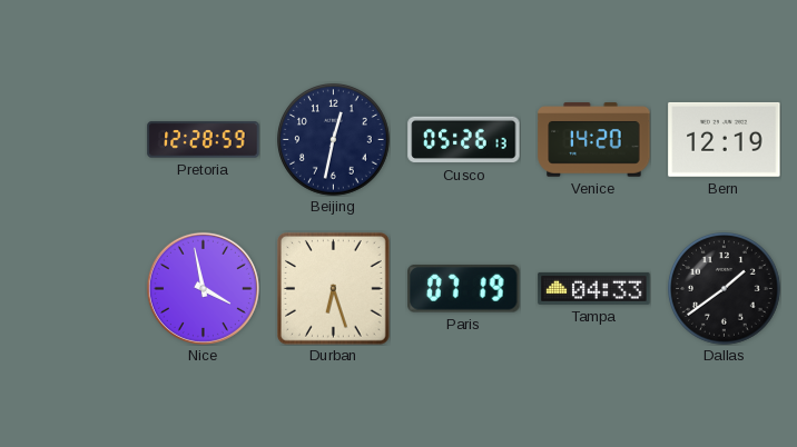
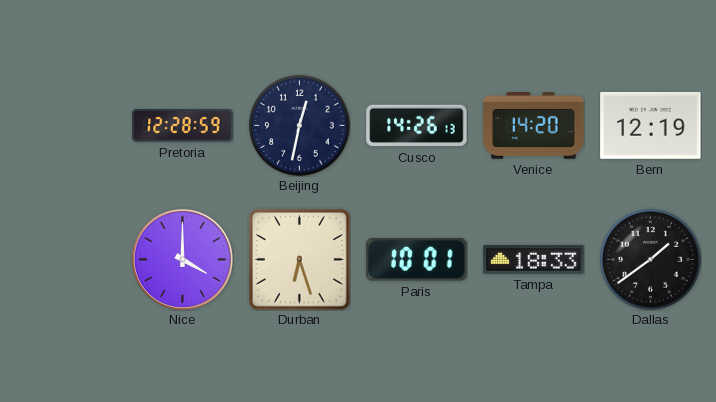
Cusco: 05:26 -> 14:26
Nice: 3:58 -> 4:00
Paris: 07:19 -> 10:01
Tampa: 04:33 -> 18:33
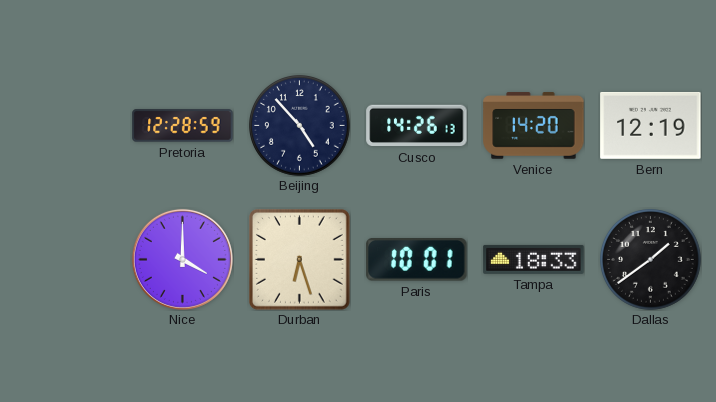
Beijing: 12:32 -> 4:53
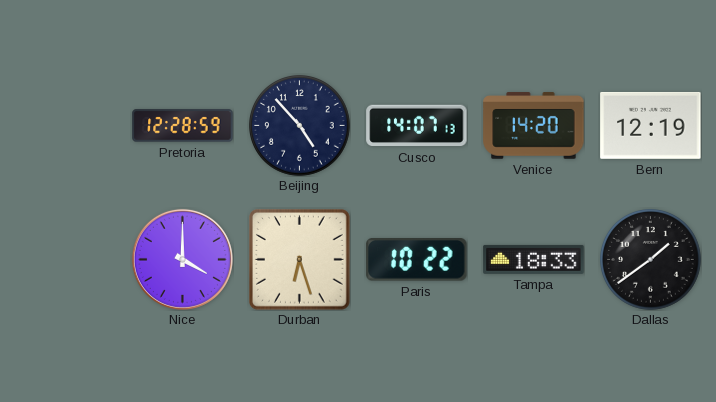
Cusco: 14:26 -> 14:07
Paris: 10:01 -> 10:22
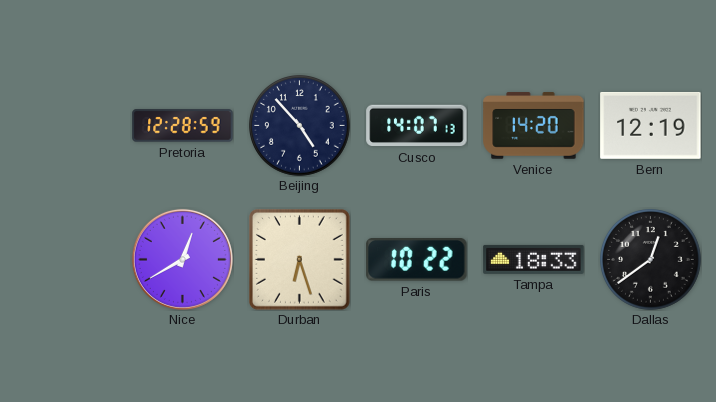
Nice: 4:00 -> 12:40
Dallas: 1:39 -> 12:39
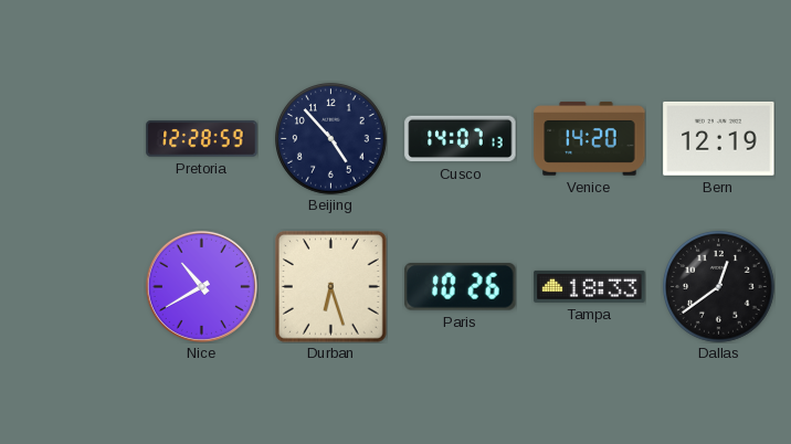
Nice: 12:40 -> 10:40
Paris: 10:22 -> 10:26
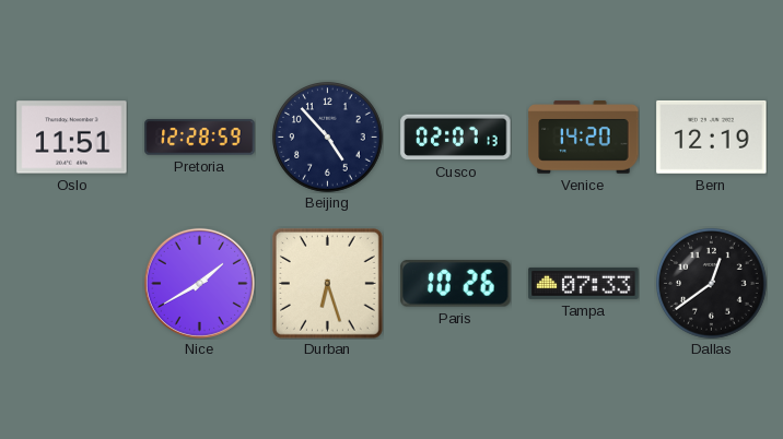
Oslo: none -> 11:51
Cusco: 14:07 -> 02:07
Nice: 10:40 -> 1:40
Tampa: 18:33 -> 07:33
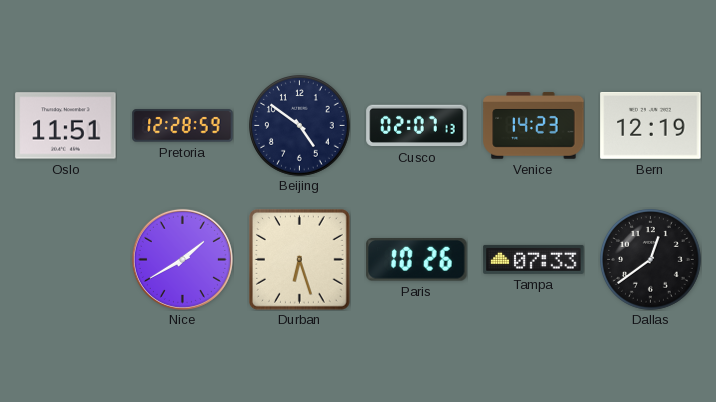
Beijing: 4:53 -> 4:51
Venice: 14:20 -> 14:23
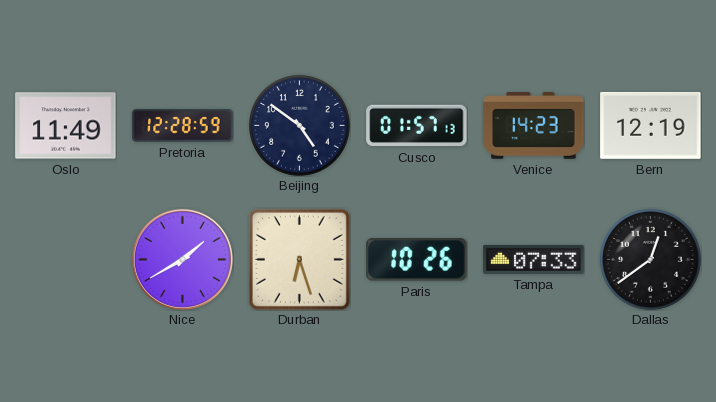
Oslo: 11:51 -> 11:49
Cusco: 02:07 -> 01:57
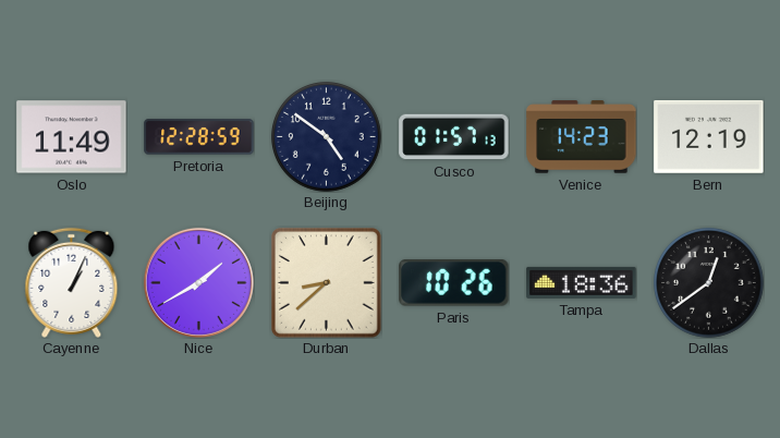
Cayenne: none -> 1:04
Durban: 6:27 -> 8:38
Tampa: 07:33 -> 18:36
